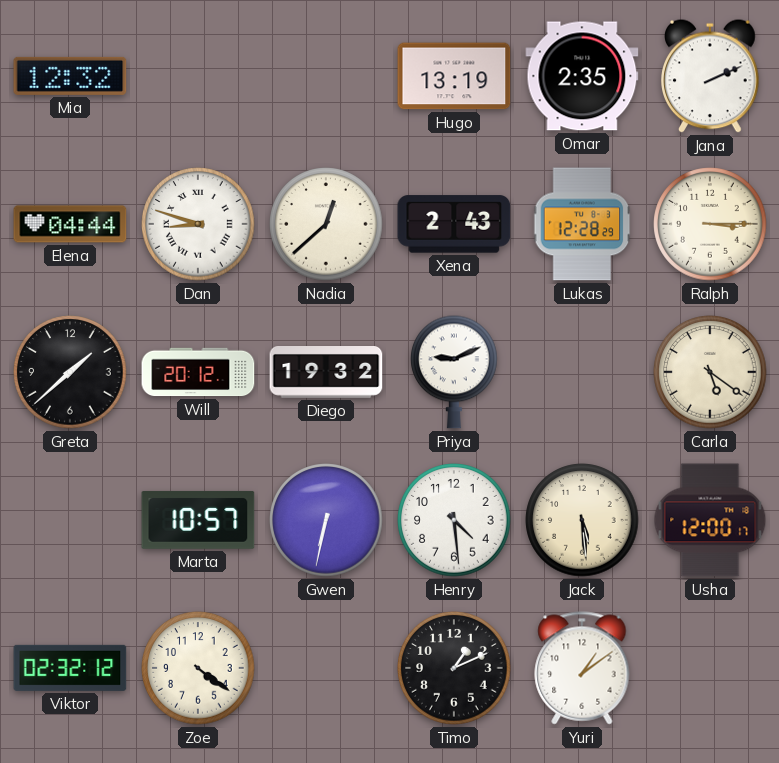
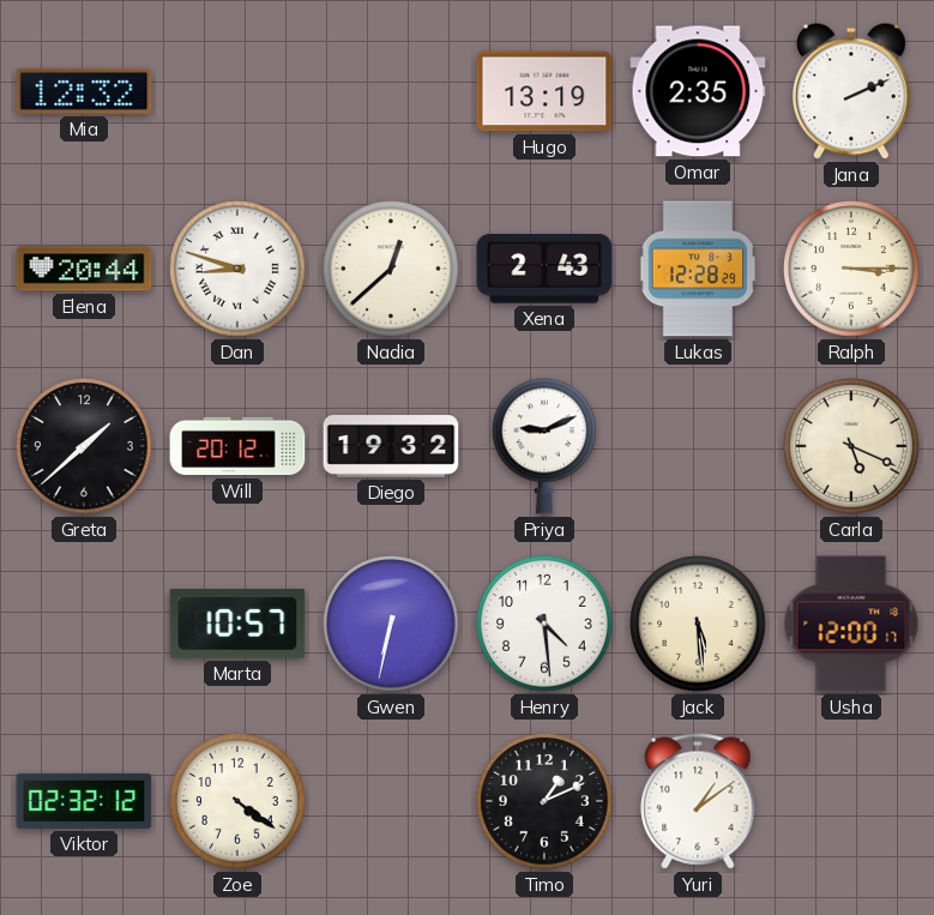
Elena: 04:44 -> 20:44
Carla: 5:21 -> 5:19
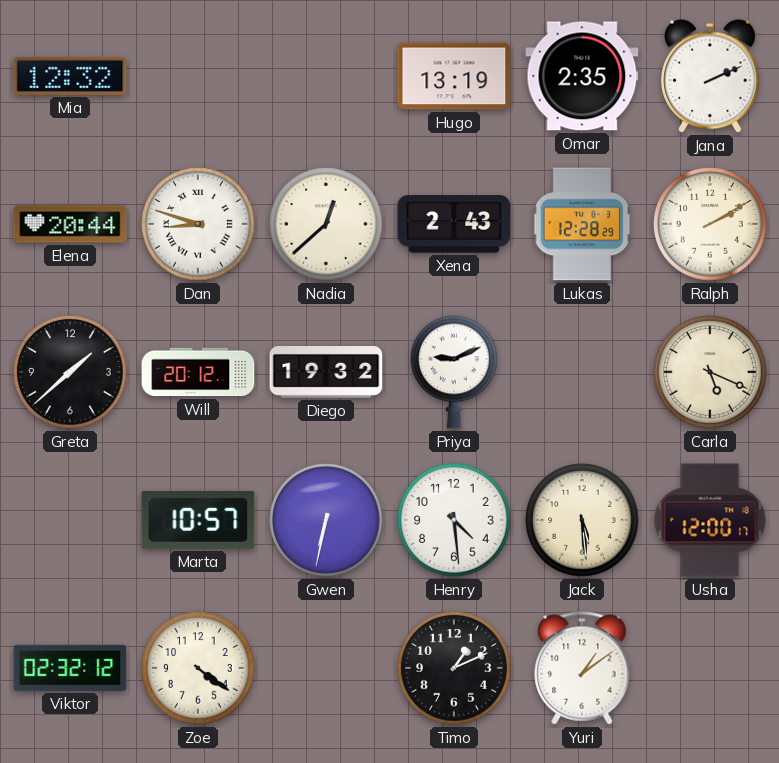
Ralph: 3:15 -> 2:10
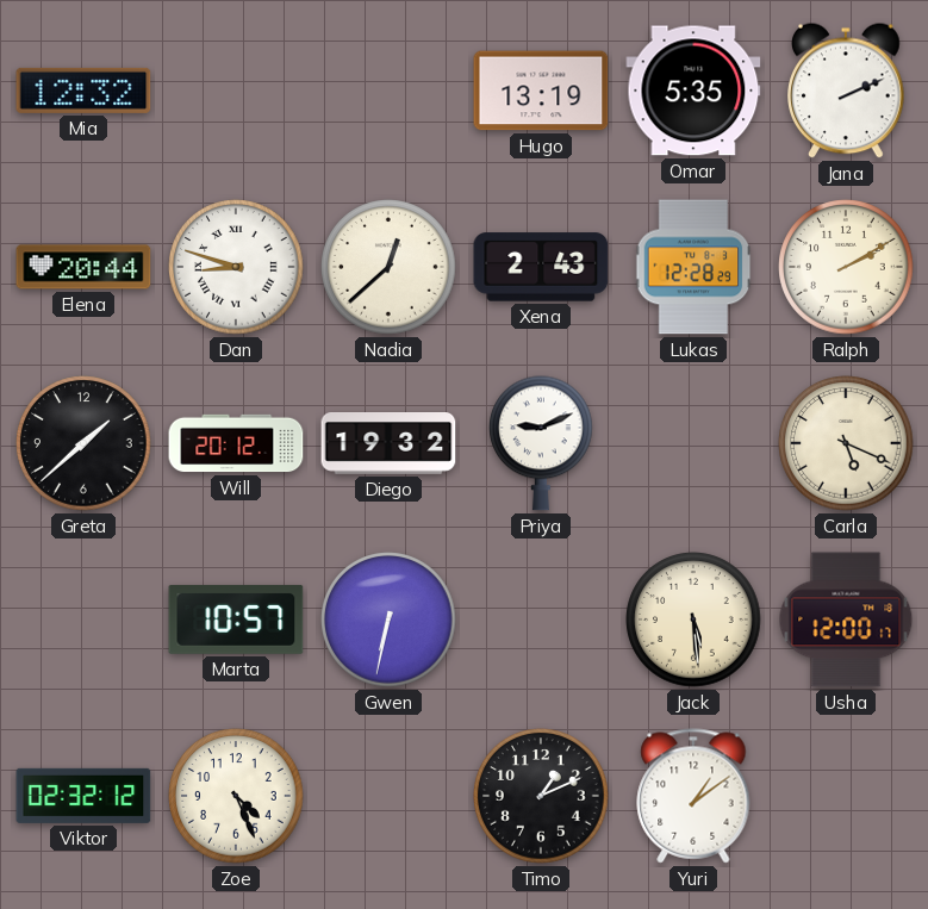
Omar: 2:35 -> 5:35
Henry: 4:29 -> none
Zoe: 4:21 -> 4:26
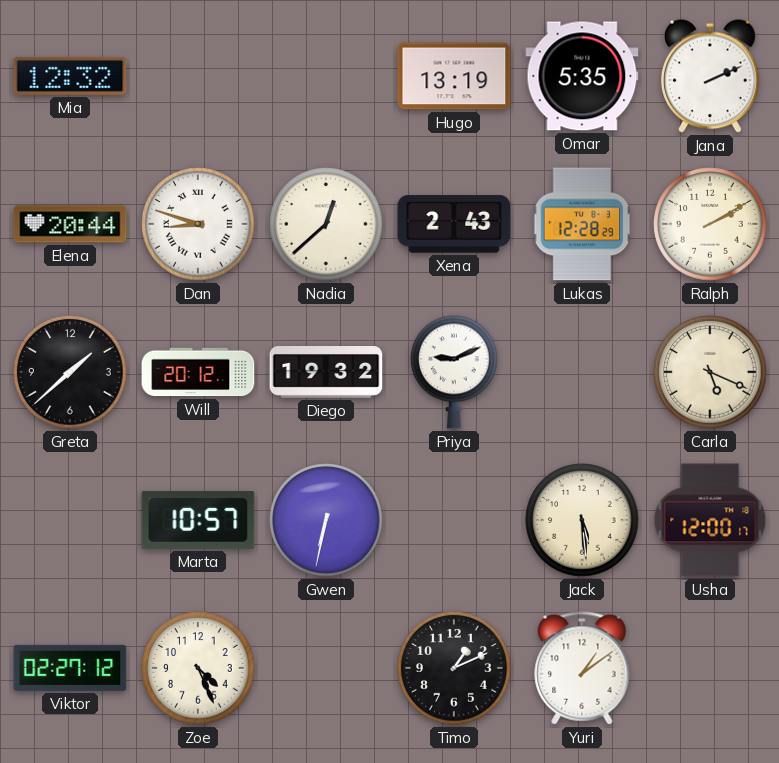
Viktor: 02:32 -> 02:27
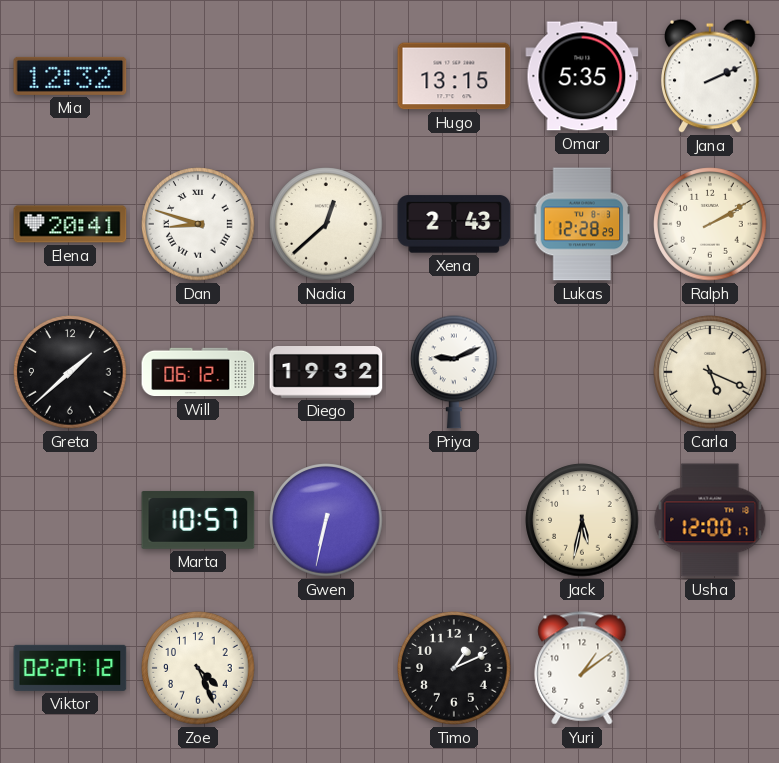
Hugo: 13:19 -> 13:15
Elena: 20:44 -> 20:41
Will: 20:12 -> 06:12
Jack: 5:29 -> 5:32
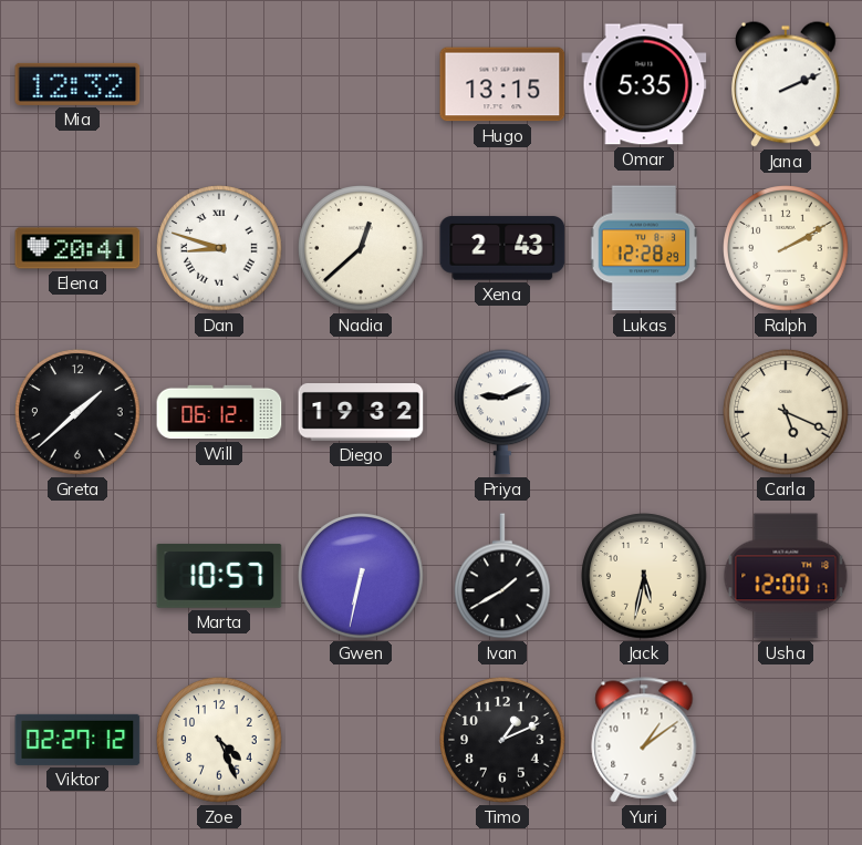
Ivan: none -> 1:40
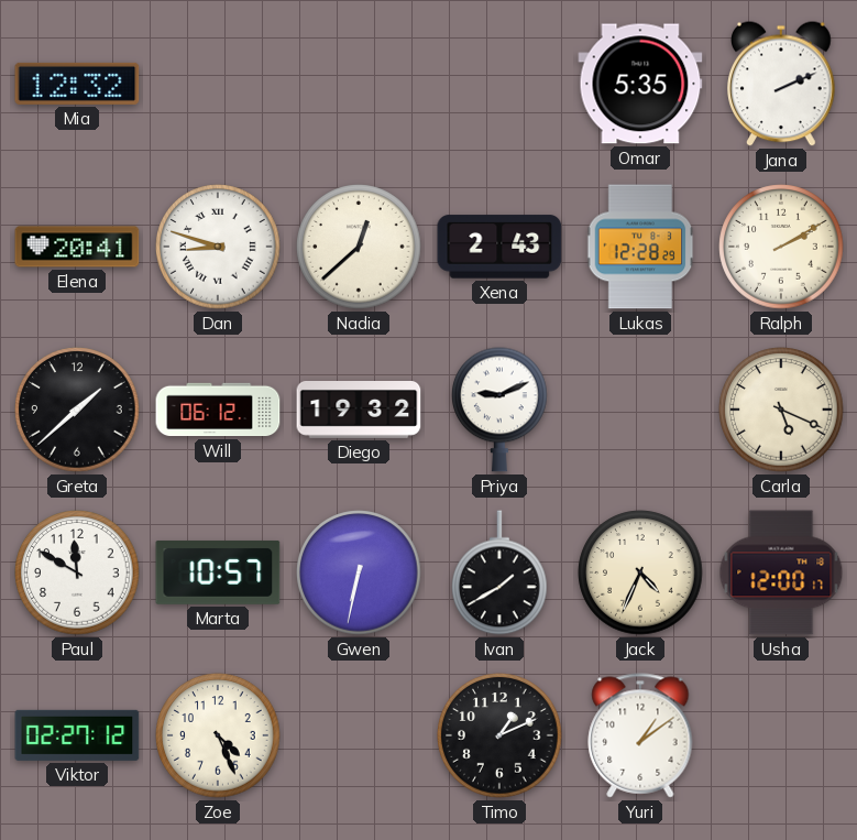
Hugo: 13:15 -> none
Paul: none -> 11:50
Jack: 5:32 -> 4:34
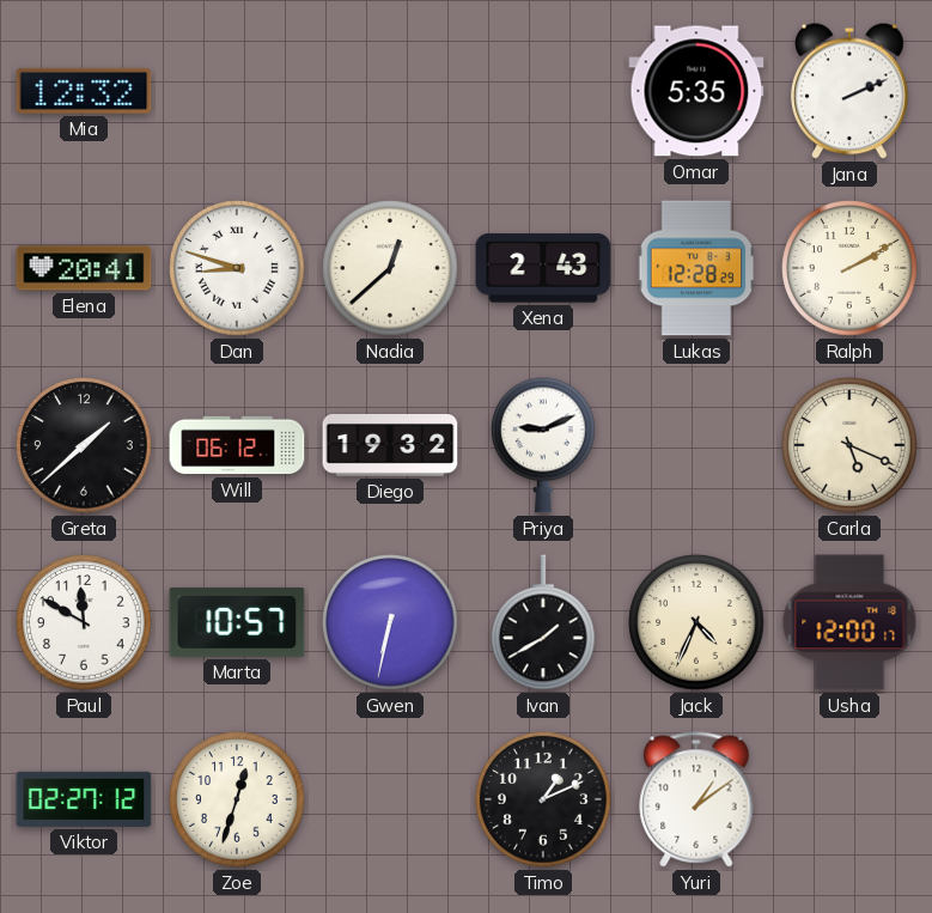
Zoe: 4:26 -> 12:33
